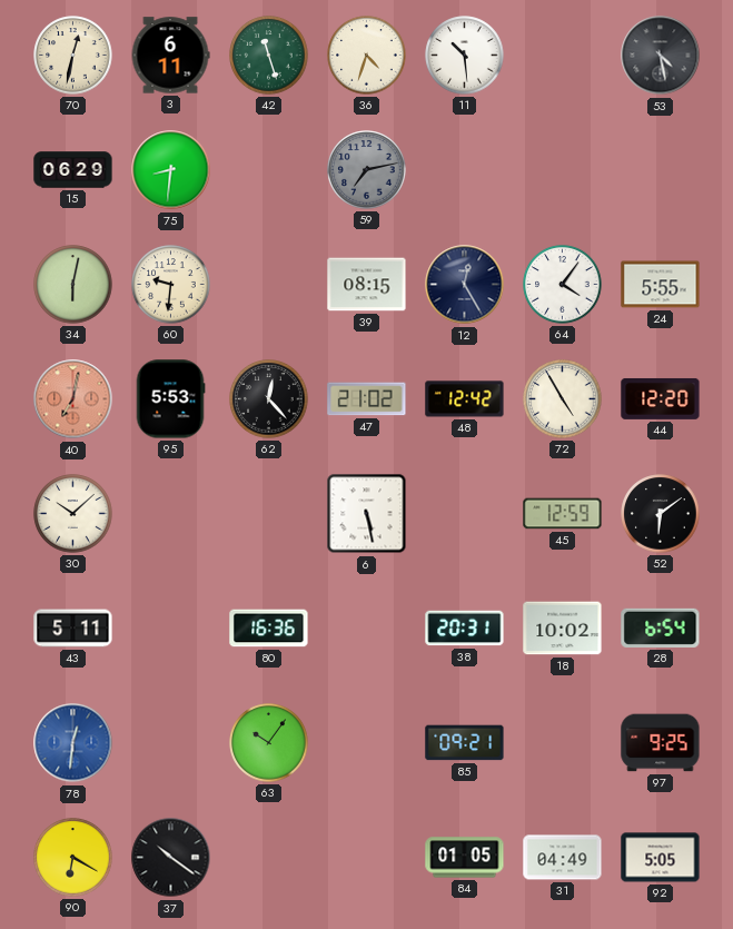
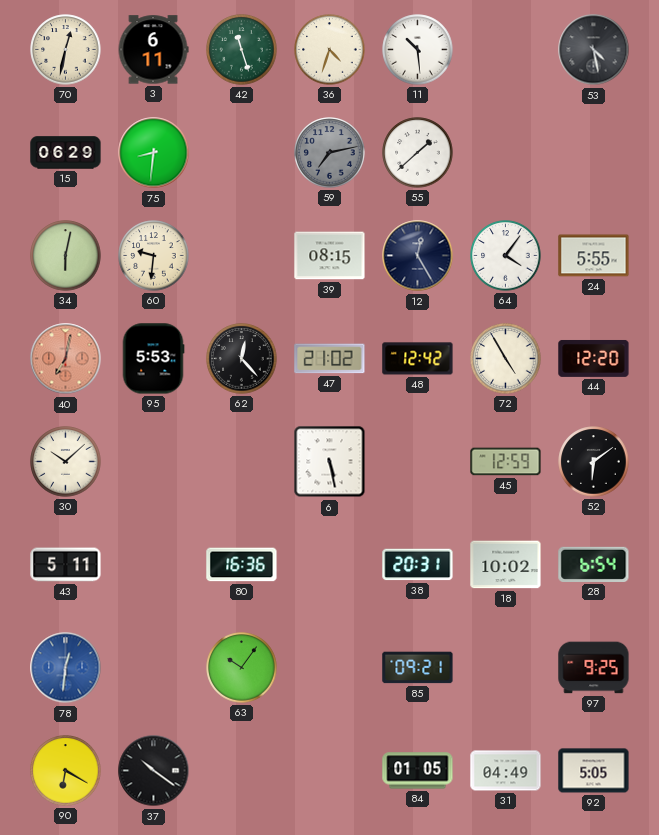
55: none -> 1:38
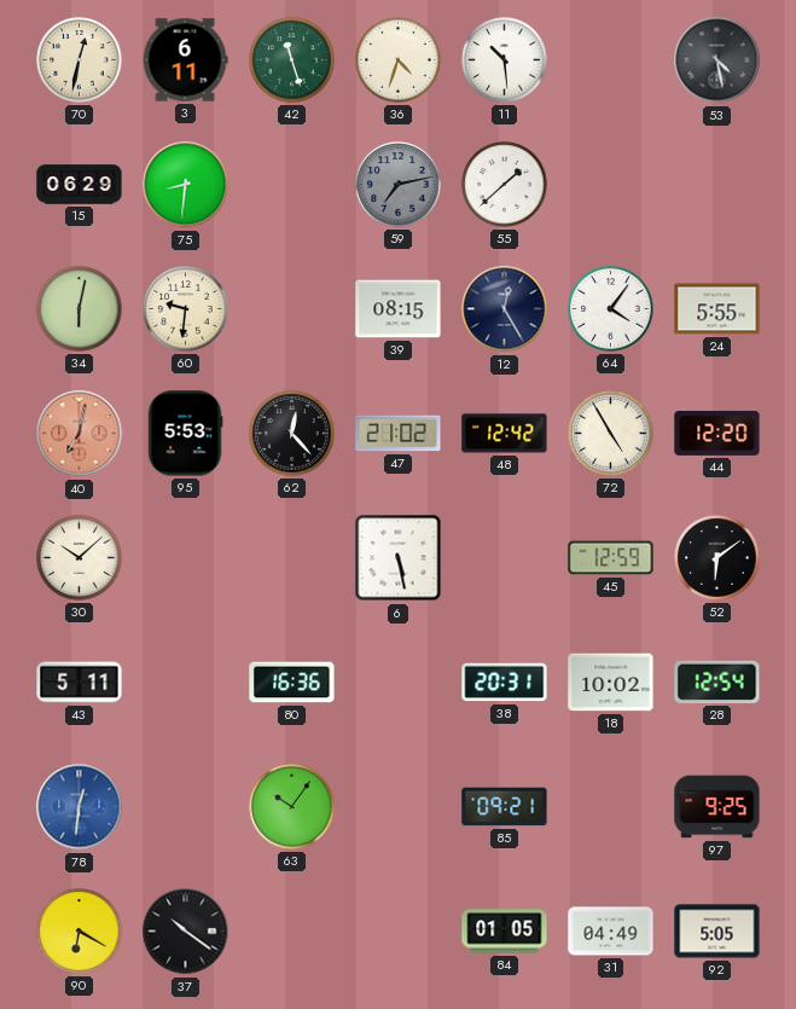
28: 6:54 -> 12:54
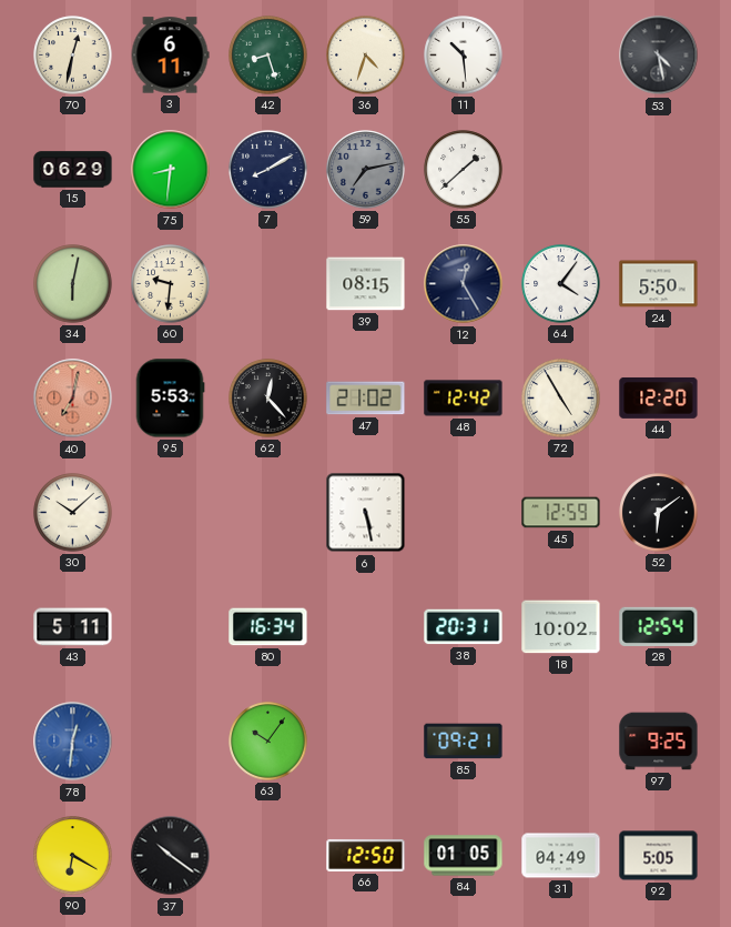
42: 11:27 -> 8:27
7: none -> 8:10
24: 5:55 -> 5:50
80: 16:36 -> 16:34
66: none -> 12:50
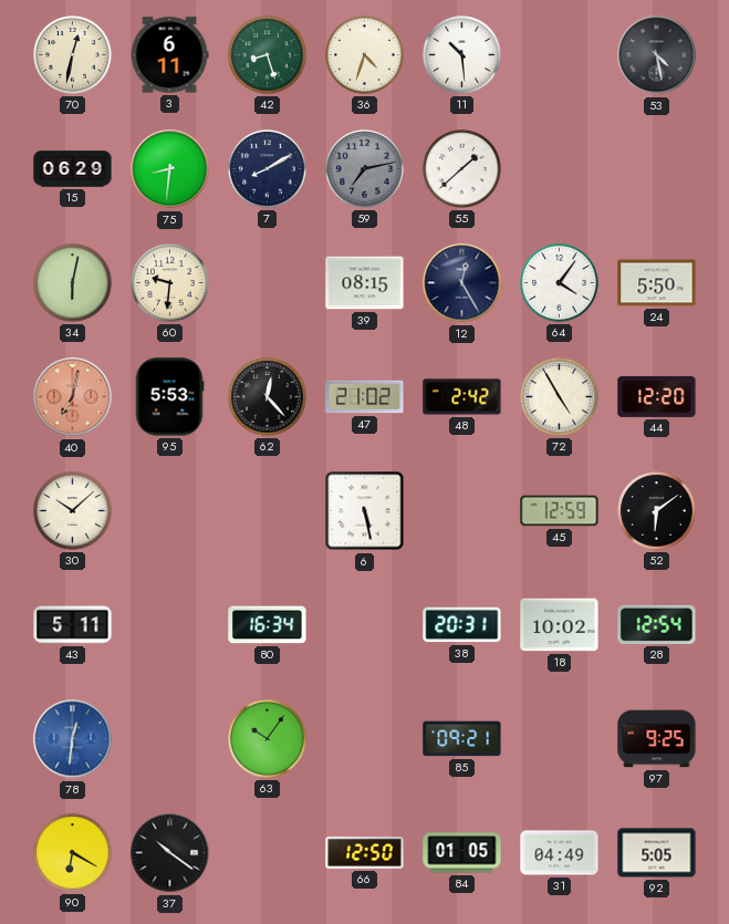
48: 12:42 -> 2:42
